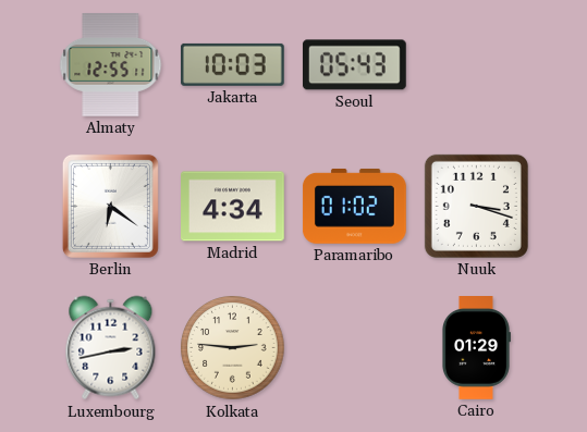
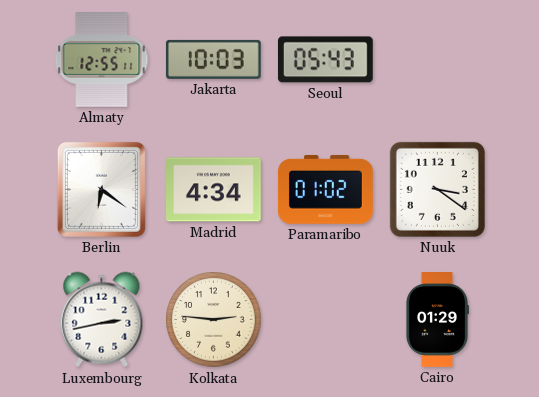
Nuuk: 3:18 -> 3:21
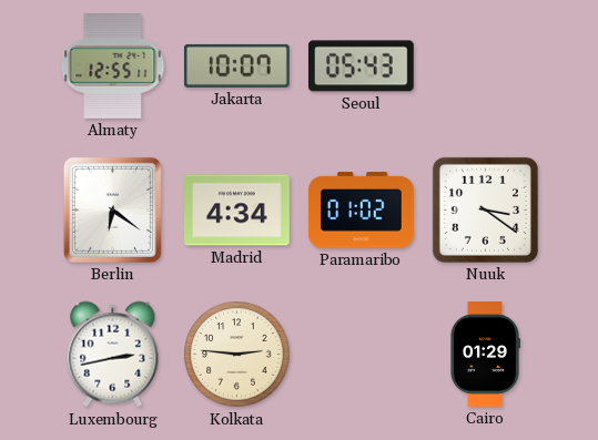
Jakarta: 10:03 -> 10:07
